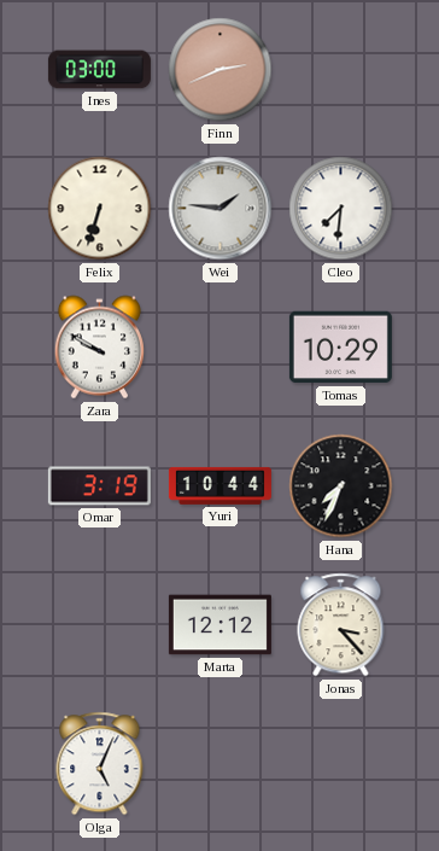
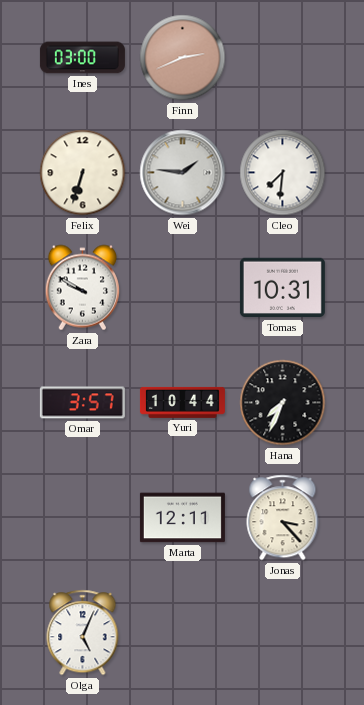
Tomas: 10:29 -> 10:31
Omar: 3:19 -> 3:57
Marta: 12:12 -> 12:11
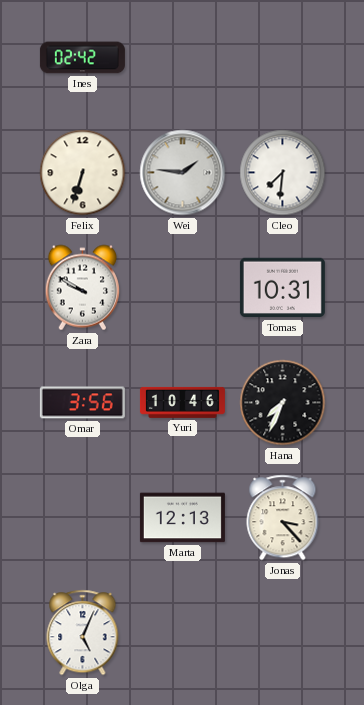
Ines: 03:00 -> 02:42
Finn: 2:41 -> none
Omar: 3:57 -> 3:56
Yuri: 10:44 -> 10:46
Marta: 12:11 -> 12:13
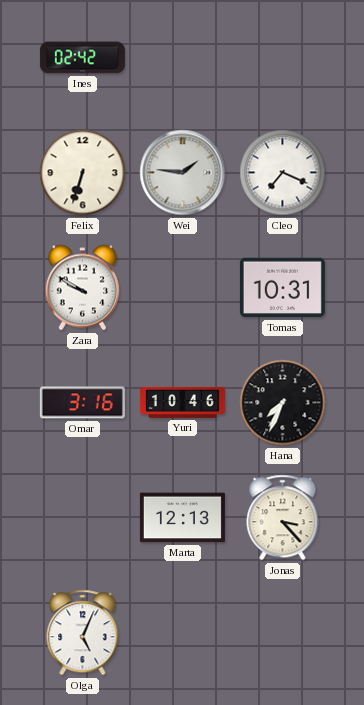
Cleo: 7:31 -> 7:19
Omar: 3:56 -> 3:16
